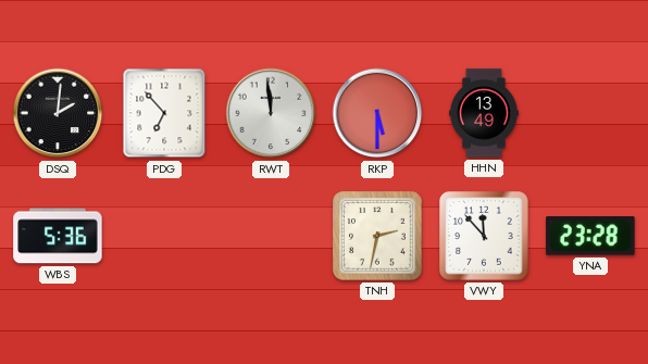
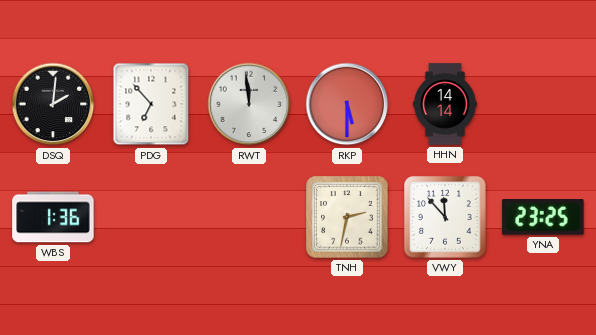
HHN: 13:49 -> 14:14
WBS: 5:36 -> 1:36
YNA: 23:28 -> 23:25
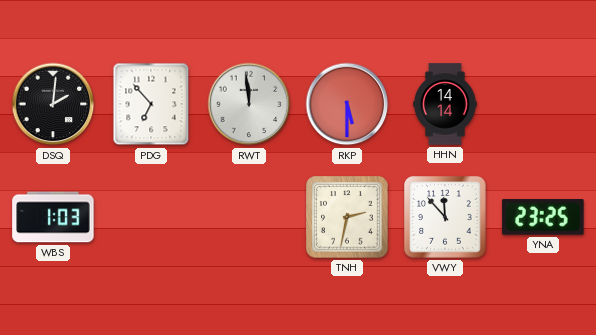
WBS: 1:36 -> 1:03
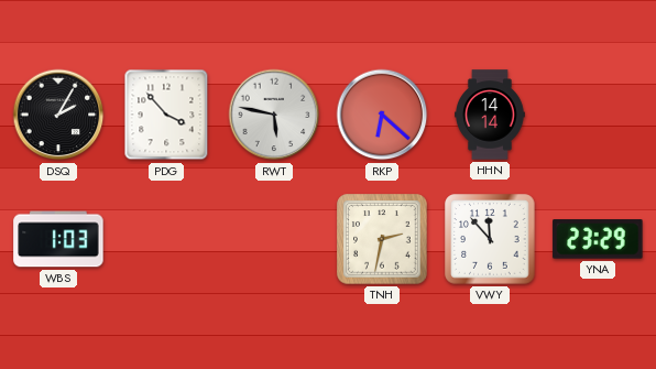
DSQ: 2:01 -> 2:05
PDG: 6:53 -> 3:53
RWT: 11:59 -> 5:47
RKP: 5:30 -> 6:22
YNA: 23:25 -> 23:29
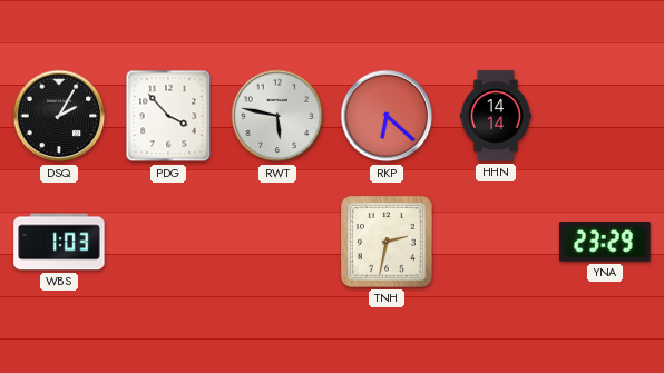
VWY: 11:53 -> none
